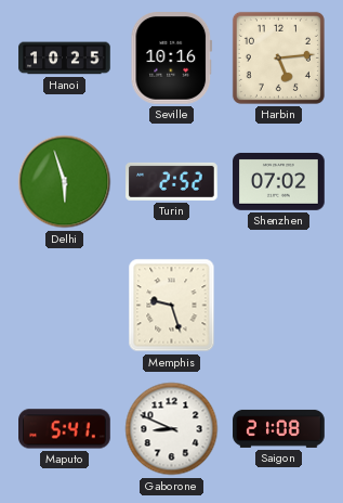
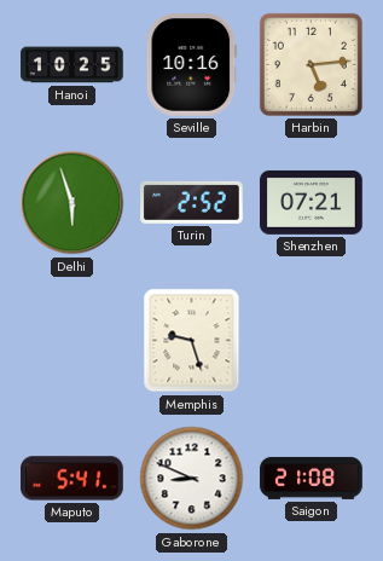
Shenzhen: 07:02 -> 07:21
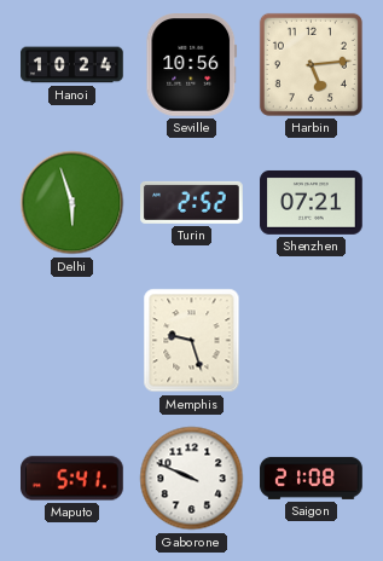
Hanoi: 10:25 -> 10:24
Seville: 10:16 -> 10:56
Gaborone: 8:49 -> 9:49
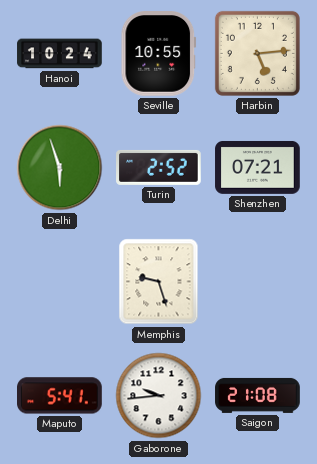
Seville: 10:56 -> 10:55
Gaborone: 9:49 -> 9:44
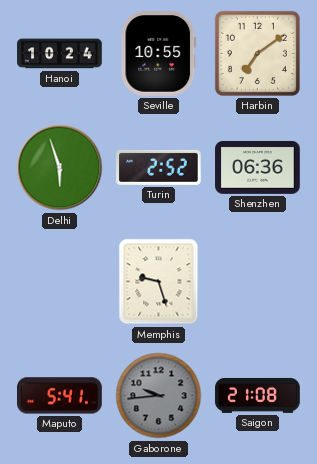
Harbin: 5:14 -> 7:09
Shenzhen: 07:21 -> 06:36
Gaborone dial: white -> grey
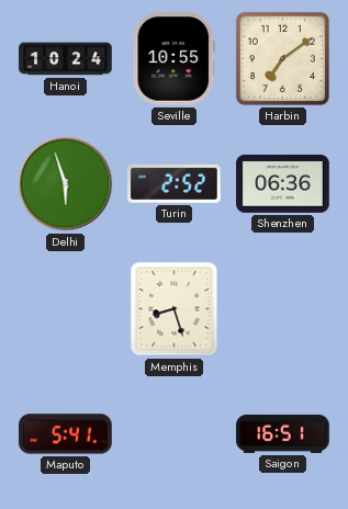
Memphis: 9:27 -> 8:27
Gaborone: 9:44 -> none
Saigon: 21:08 -> 16:51
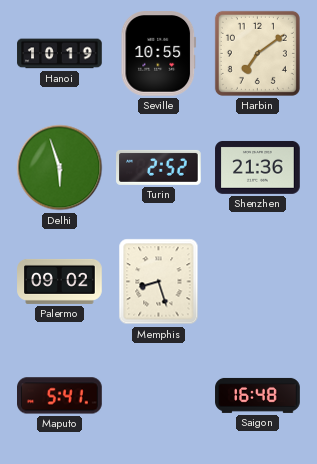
Hanoi: 10:24 -> 10:19
Shenzhen: 06:36 -> 21:36
Palermo: none -> 09:02
Saigon: 16:51 -> 16:48
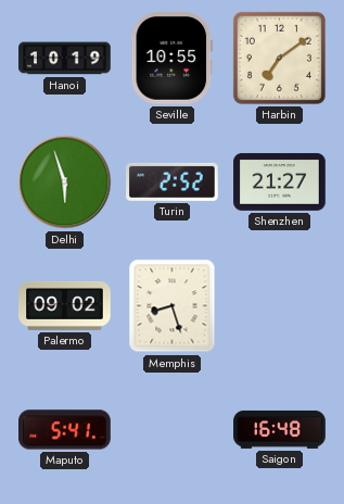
Shenzhen: 21:36 -> 21:27
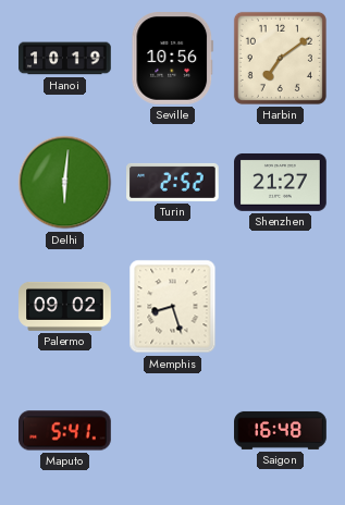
Seville: 10:55 -> 10:56
Delhi: 5:57 -> 6:01
